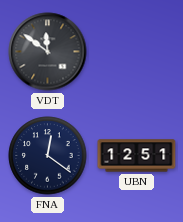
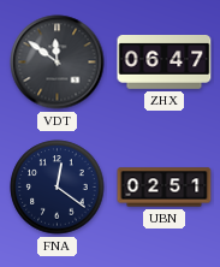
ZHX: none -> 06:47
UBN: 12:51 -> 02:51
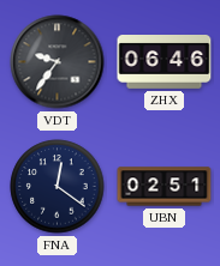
VDT: 11:51 -> 9:36
ZHX: 06:47 -> 06:46
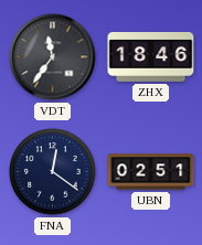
VDT: 9:36 -> 11:36
ZHX: 06:46 -> 18:46
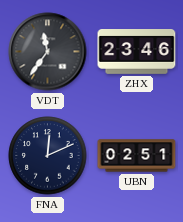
ZHX: 18:46 -> 23:46
FNA: 12:21 -> 12:11
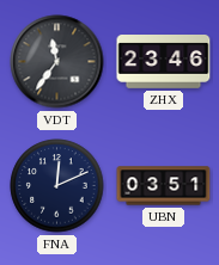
UBN: 02:51 -> 03:51
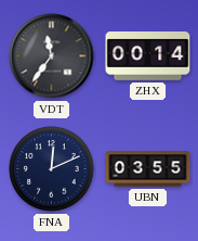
ZHX: 23:46 -> 00:14
UBN: 03:51 -> 03:55
